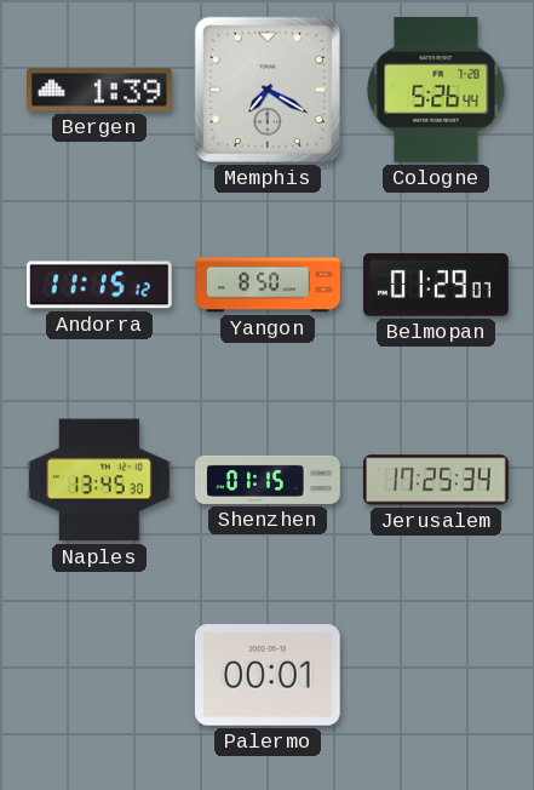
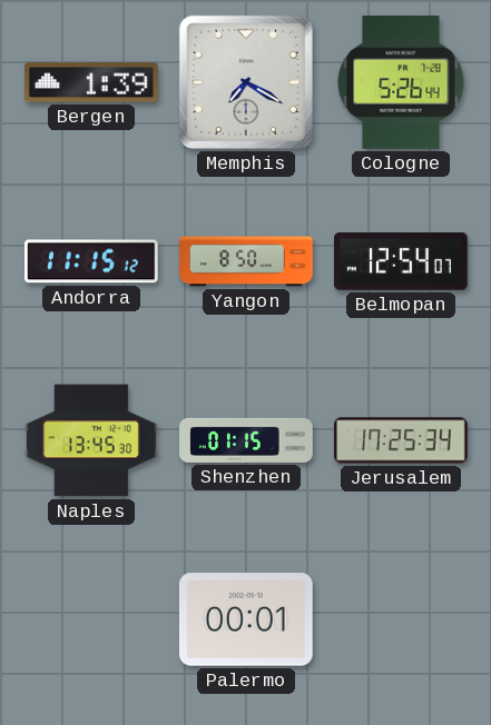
Belmopan: 01:29 -> 12:54
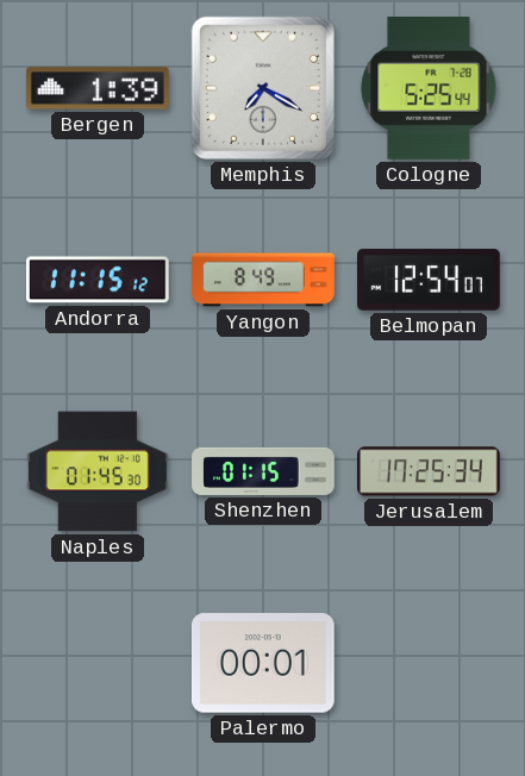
Cologne: 5:26 -> 5:25
Yangon: 8:50 -> 8:49
Naples: 13:45 -> 01:45
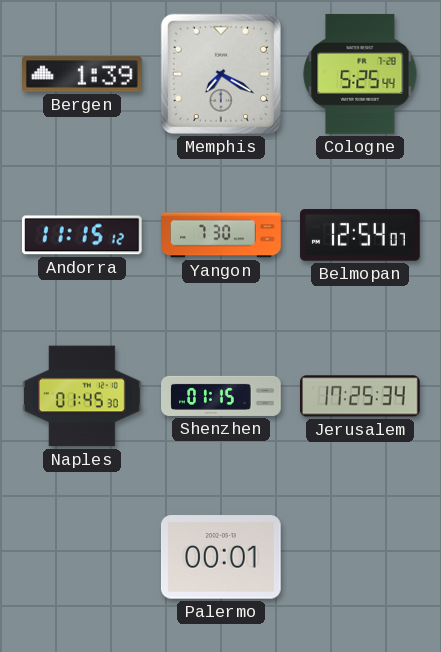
Yangon: 8:49 -> 7:30
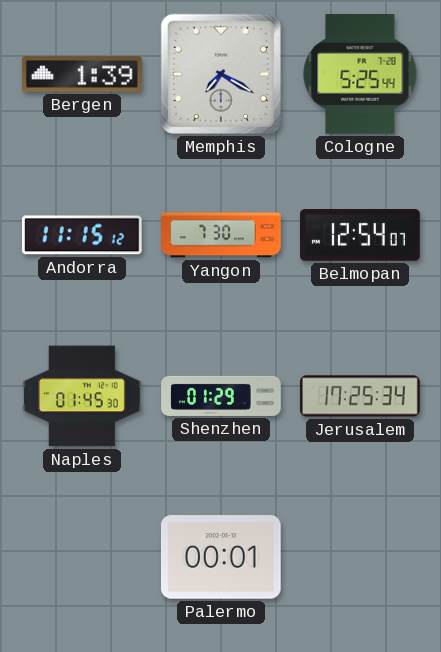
Shenzhen: 01:15 -> 01:29
